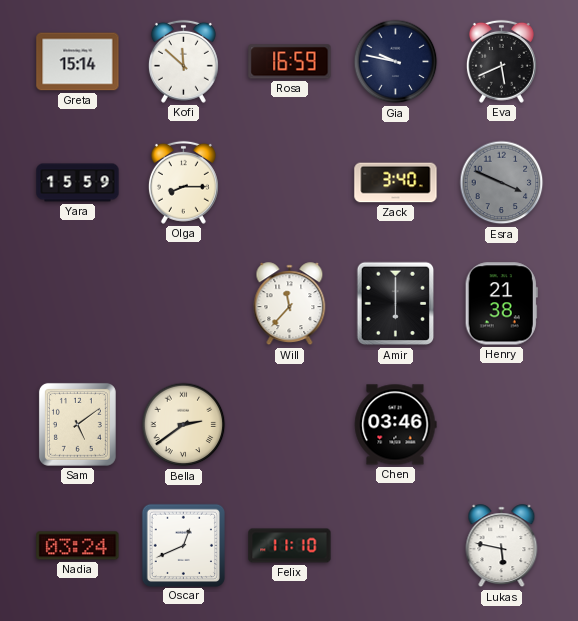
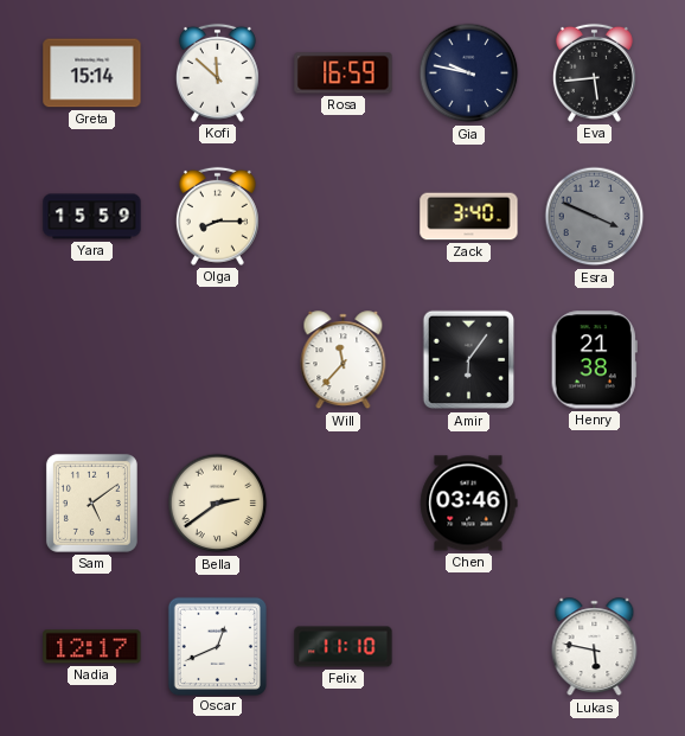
Eva: 5:41 -> 5:44
Amir: 6:00 -> 6:06
Nadia: 03:24 -> 12:17
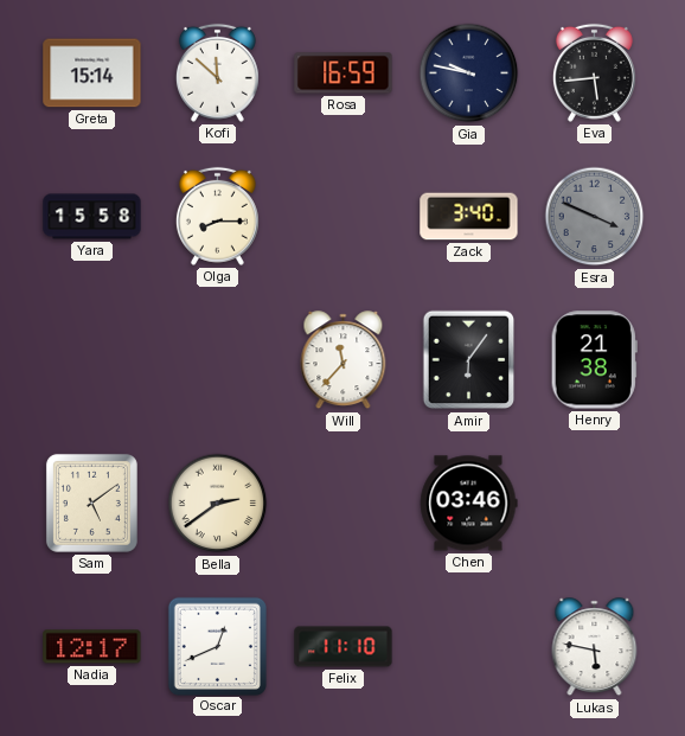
Yara: 15:59 -> 15:58
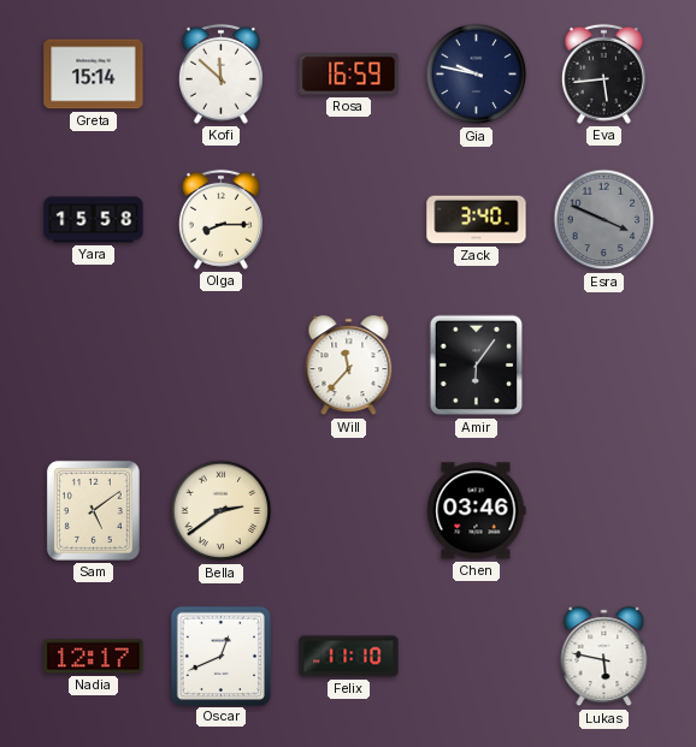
Henry: 21:38 -> none
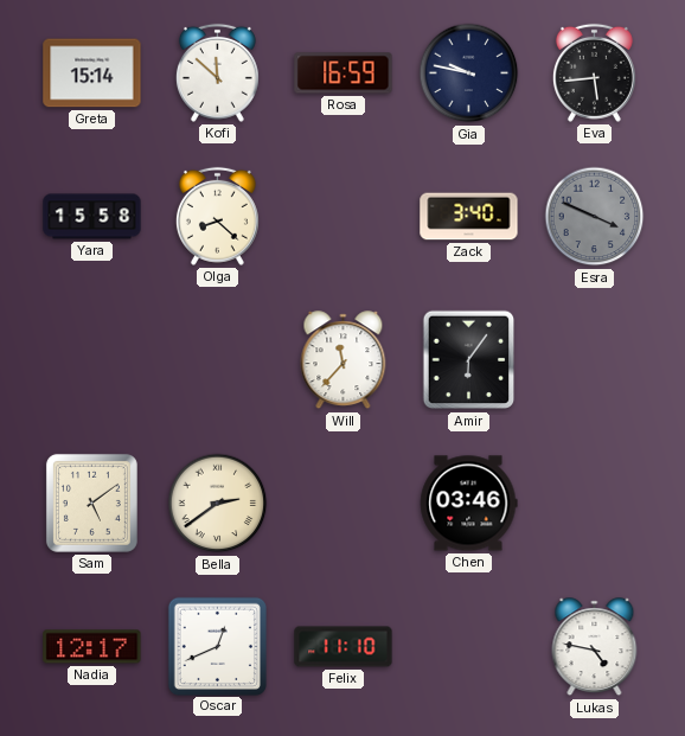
Olga: 8:15 -> 8:22
Lukas: 5:47 -> 4:47
